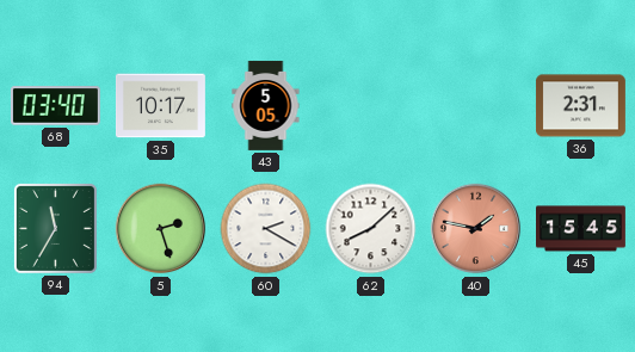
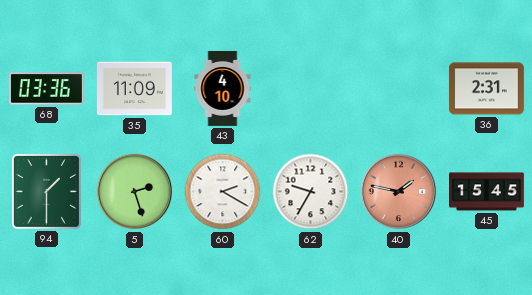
68: 03:40 -> 03:36
35: 10:17 -> 11:09
43: 5:05 -> 4:10
94: 11:35 -> 1:30
62: 8:08 -> 9:35
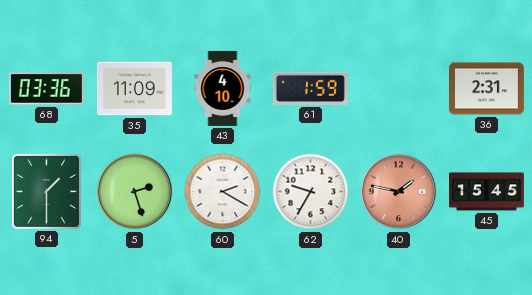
61: none -> 1:59
